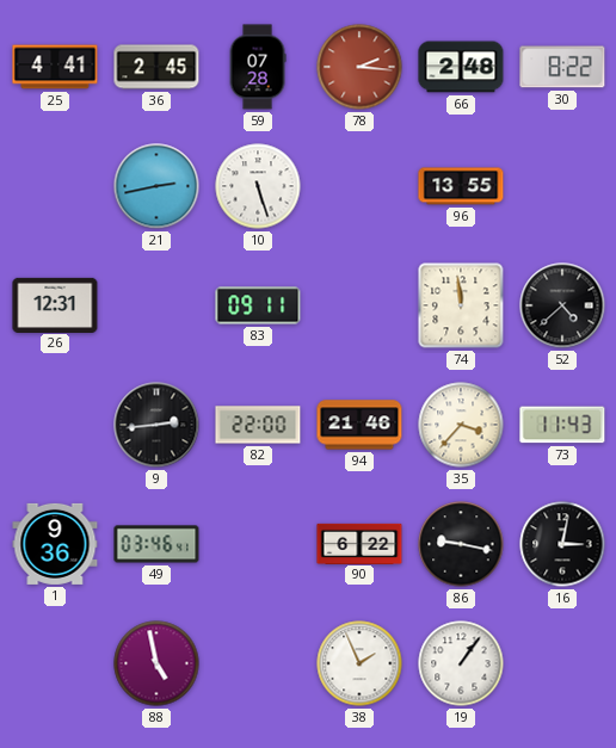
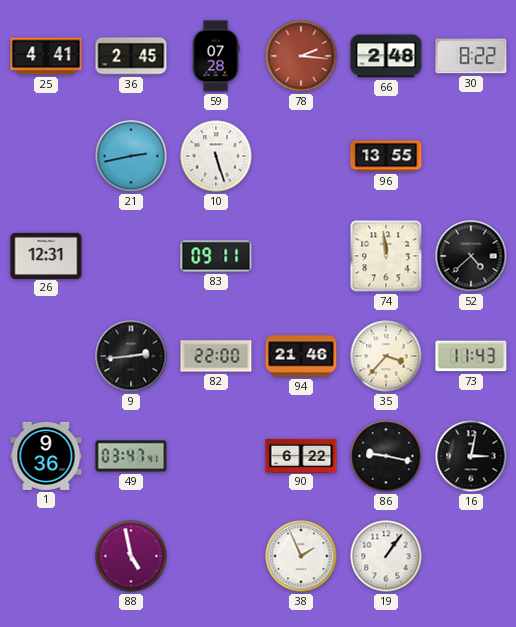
49: 03:46 -> 03:47
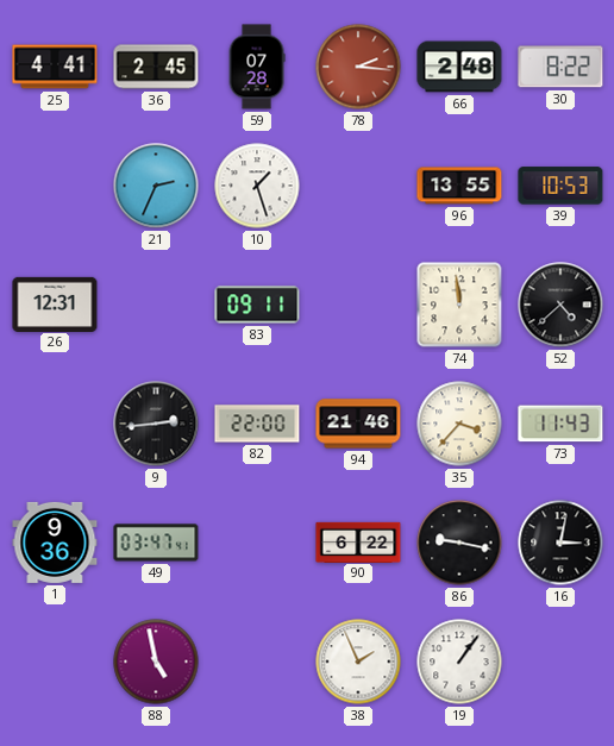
21: 2:43 -> 2:34
10: 5:27 -> 1:27
39: none -> 10:53
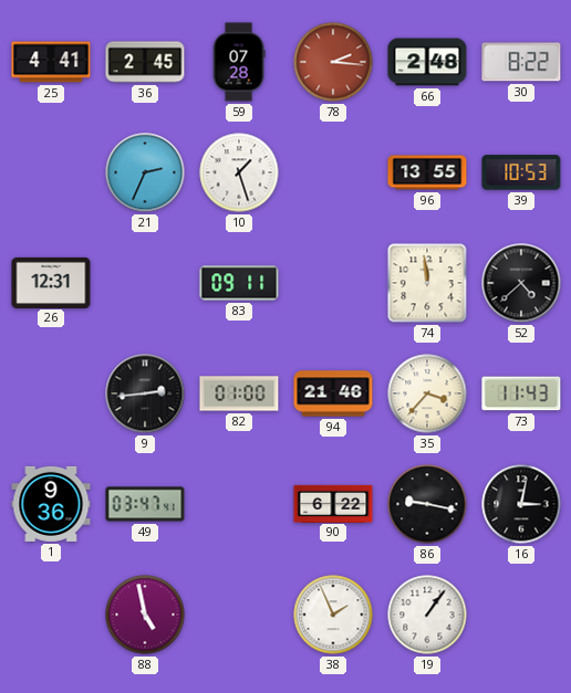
82: 22:00 -> 01:00
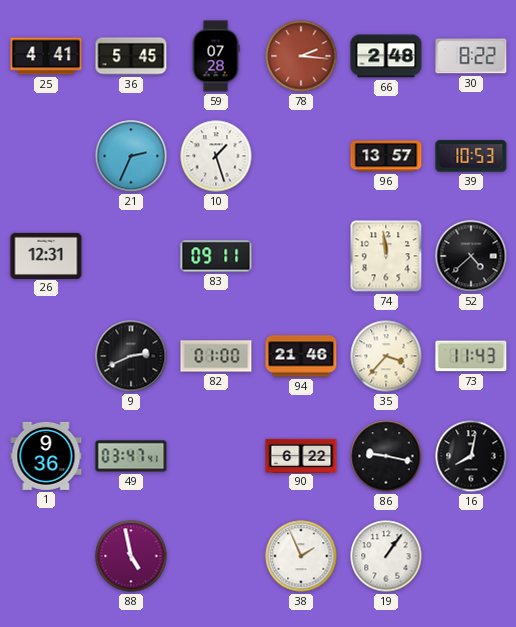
36: 2:45 -> 5:45
96: 13:55 -> 13:57
9: 2:44 -> 2:41
16: 3:02 -> 8:02
